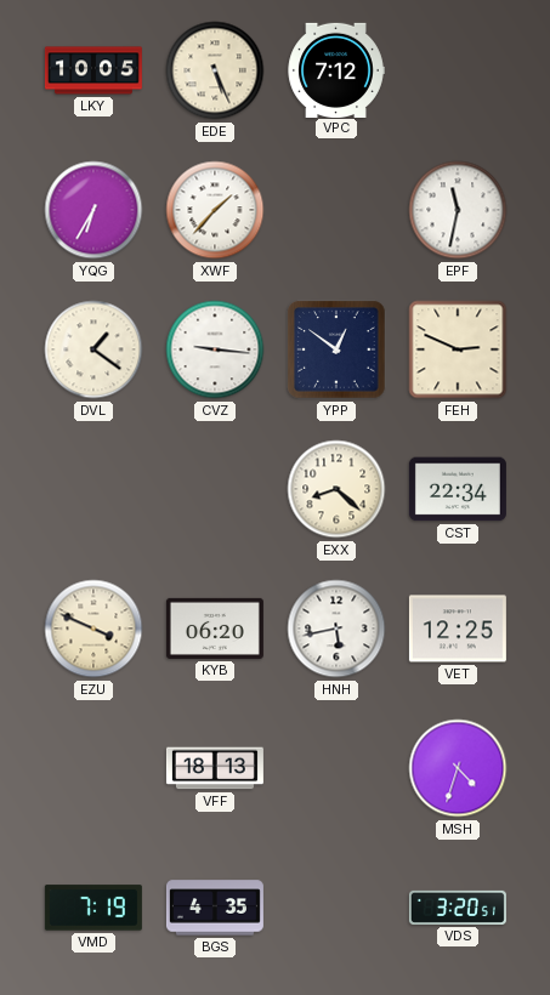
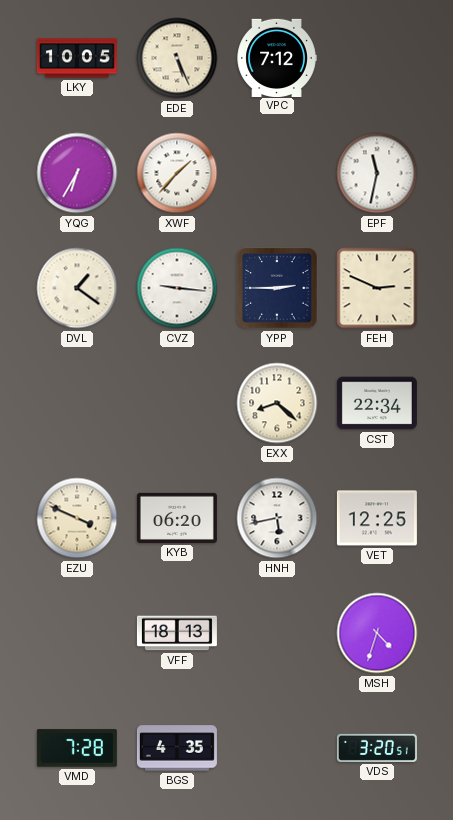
YPP: 12:51 -> 2:45
VMD: 7:19 -> 7:28
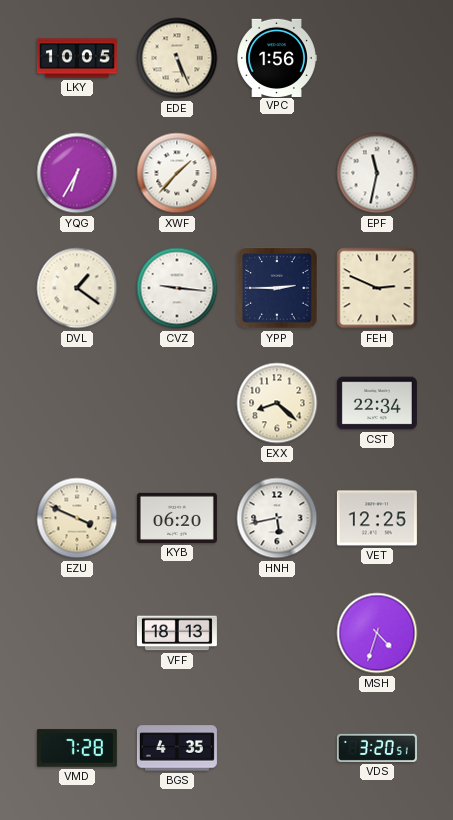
VPC: 7:12 -> 1:56
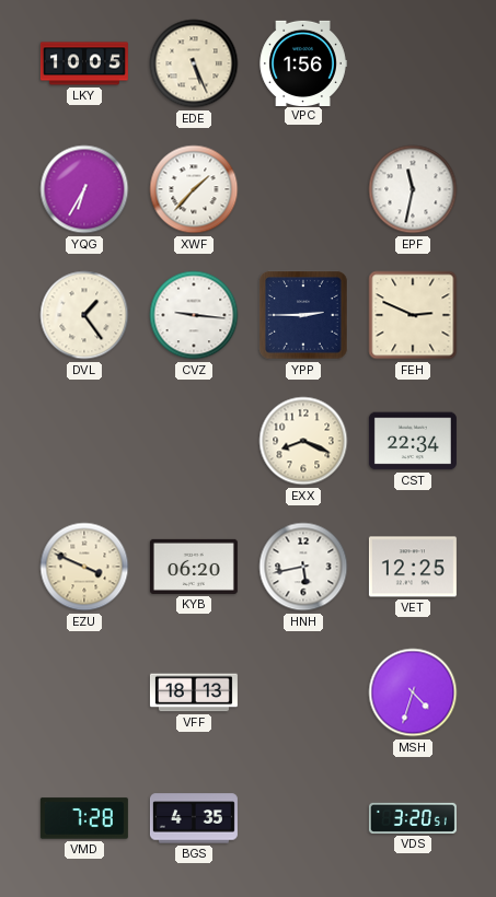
DVL: 1:21 -> 1:24
EXX: 8:22 -> 8:19
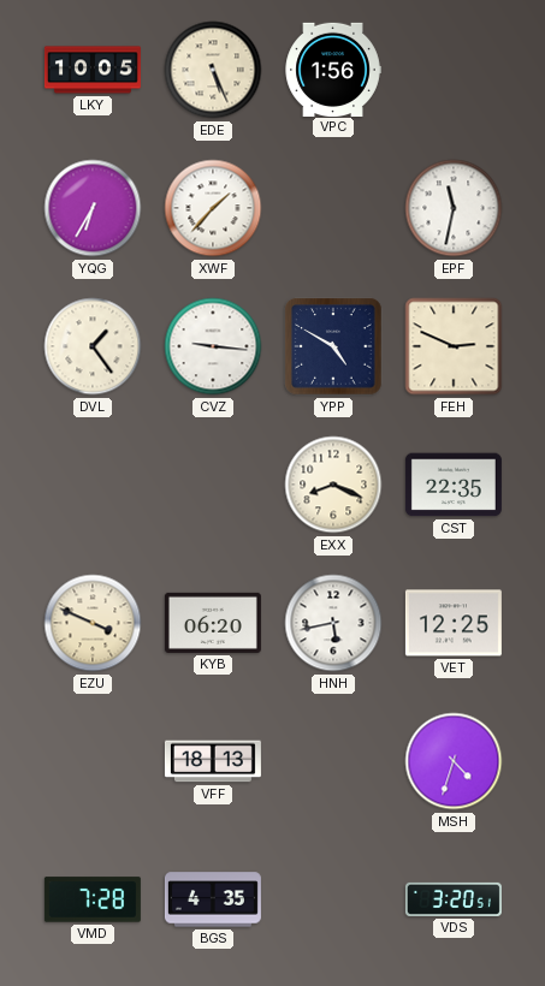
YPP: 2:45 -> 4:50
CST: 22:34 -> 22:35
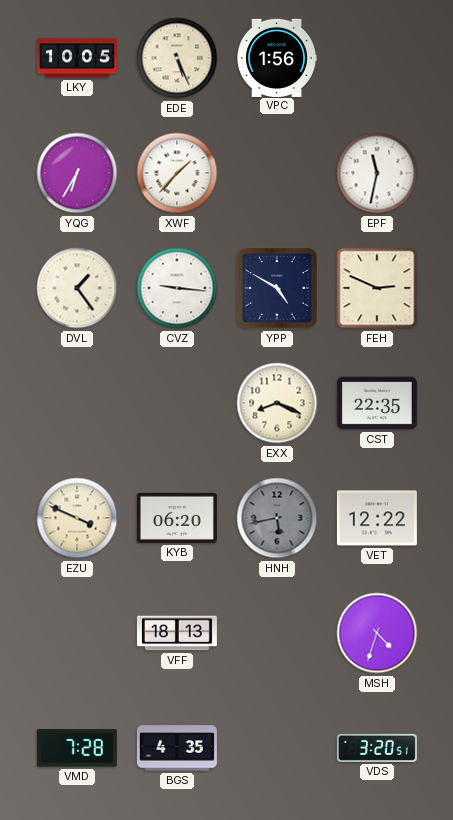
HNH dial: white -> grey
VET: 12:25 -> 12:22
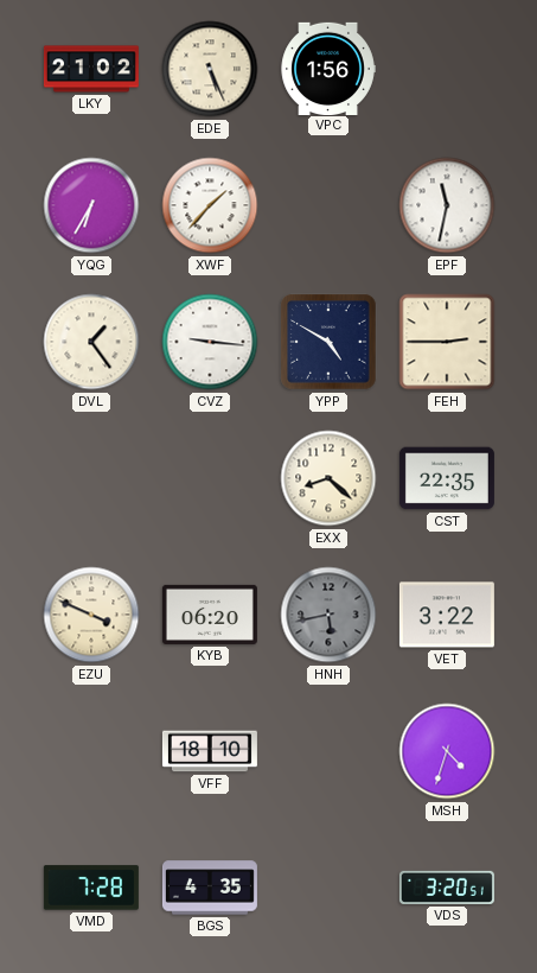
LKY: 10:05 -> 21:02
FEH: 2:49 -> 2:45
EXX: 8:19 -> 8:22
VET: 12:22 -> 3:22
VFF: 18:13 -> 18:10
